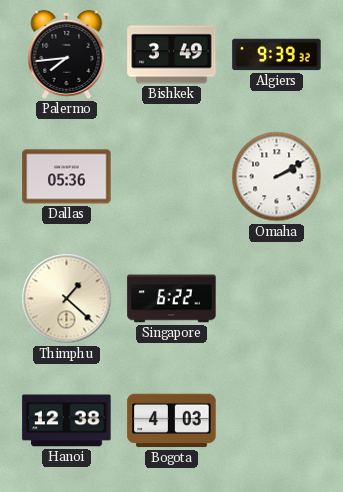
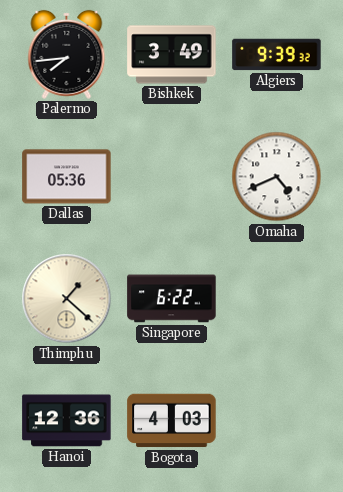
Omaha: 2:10 -> 4:41
Hanoi: 12:38 -> 12:36
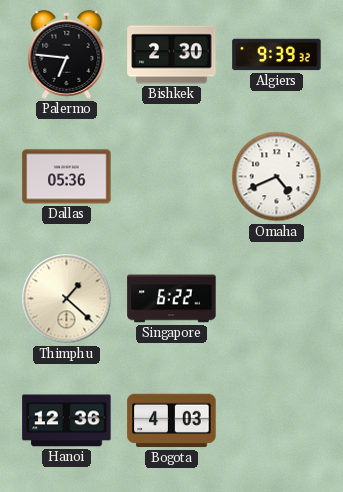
Palermo: 7:44 -> 6:46
Bishkek: 3:49 -> 2:30
